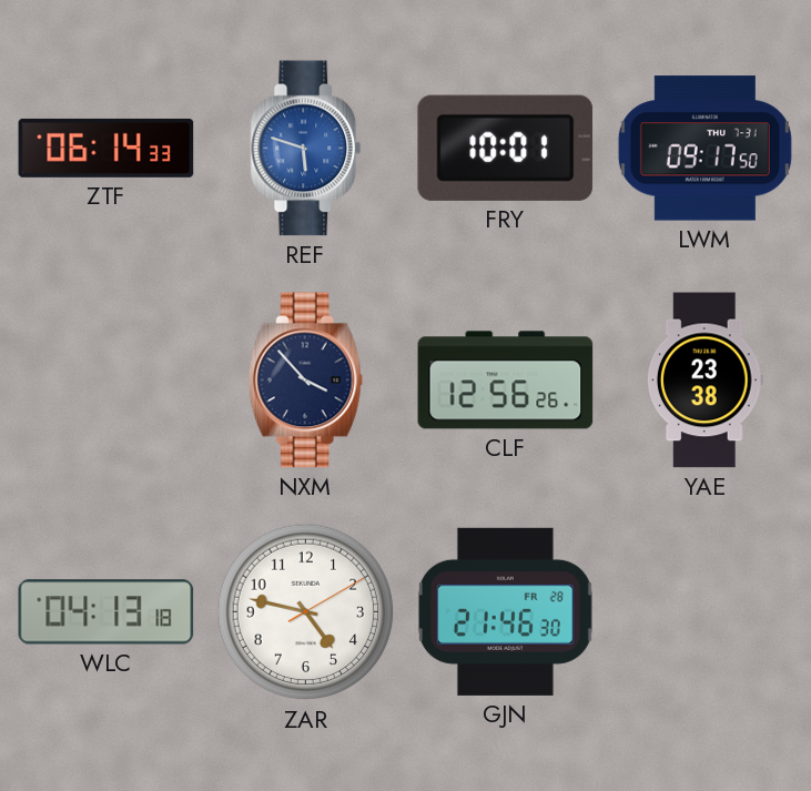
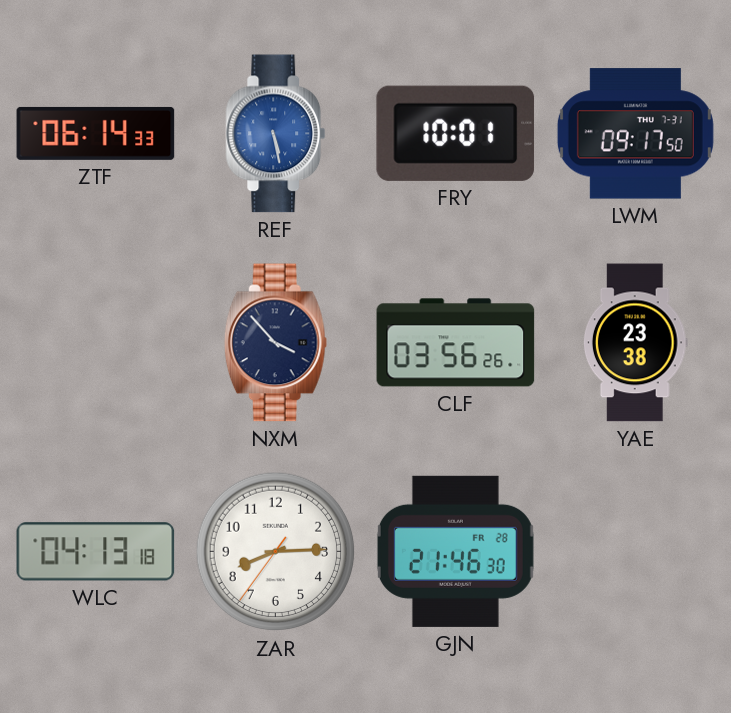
REF: 5:48 -> 5:28
CLF: 12:56 -> 03:56
ZAR: 4:47 -> 8:14
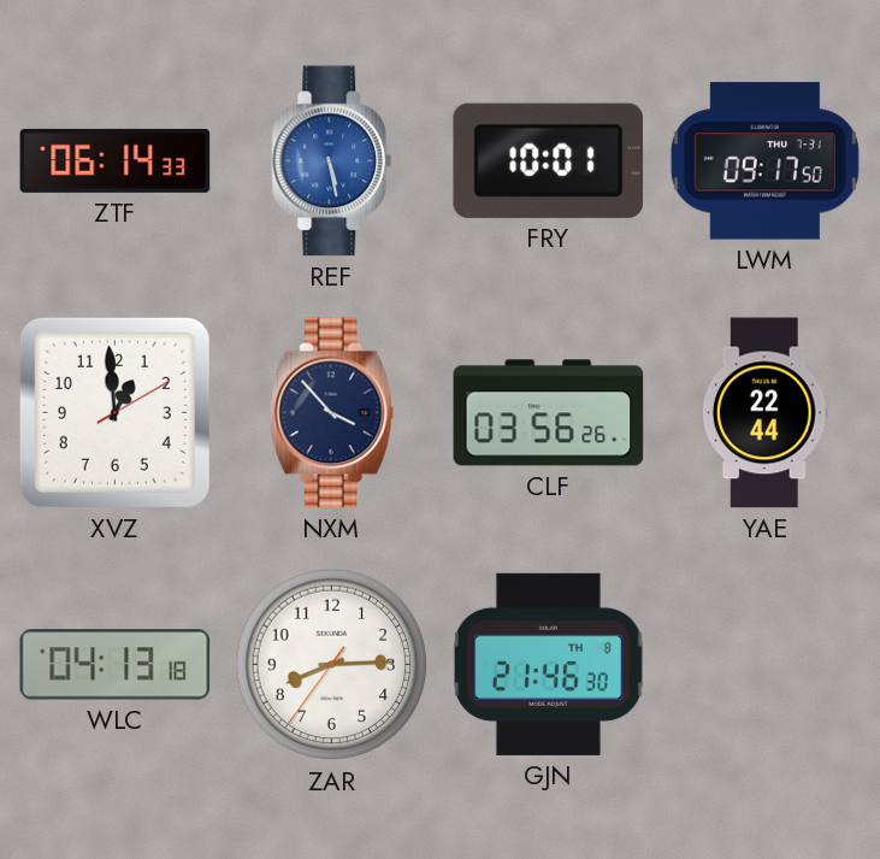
XVZ: none -> 12:59
YAE: 23:38 -> 22:44
GJN date: FR 28 -> TH 8
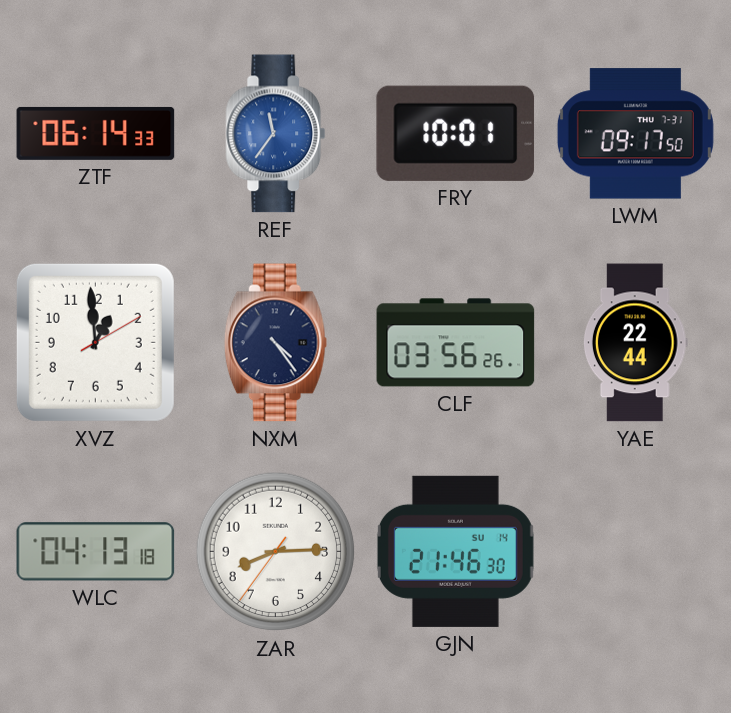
REF: 5:28 -> 11:36
NXM: 3:53 -> 4:24
GJN date: TH 8 -> SU 14
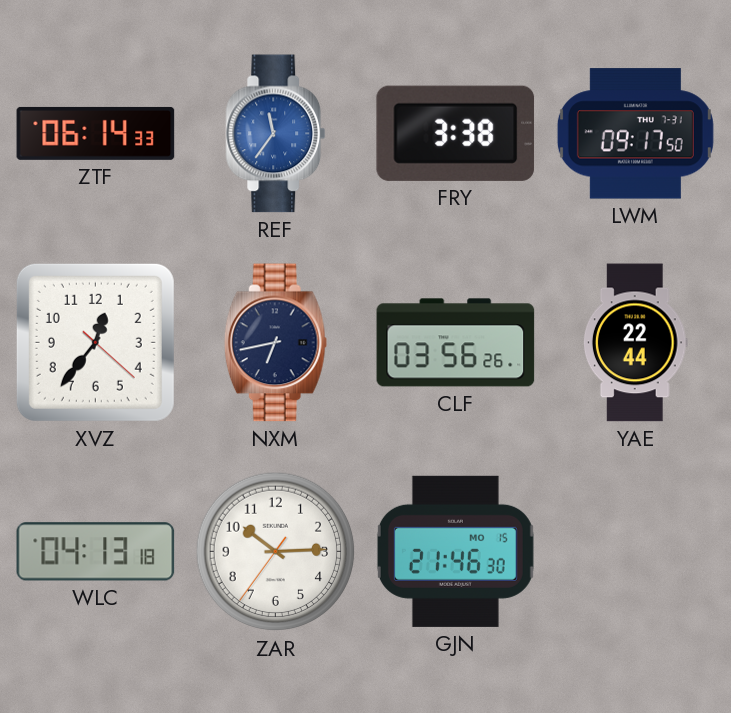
FRY: 10:01 -> 3:38
XVZ: 12:59 -> 12:36
NXM: 4:24 -> 6:43
ZAR: 8:14 -> 10:14
GJN date: SU 14 -> MO 15
